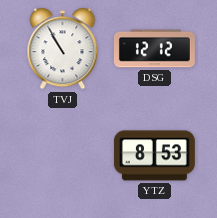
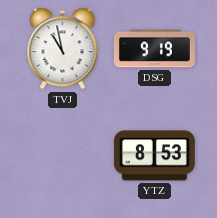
TVJ: 10:55 -> 10:58
DSG: 12:12 -> 9:19
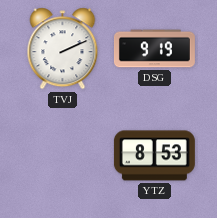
TVJ: 10:58 -> 2:11
